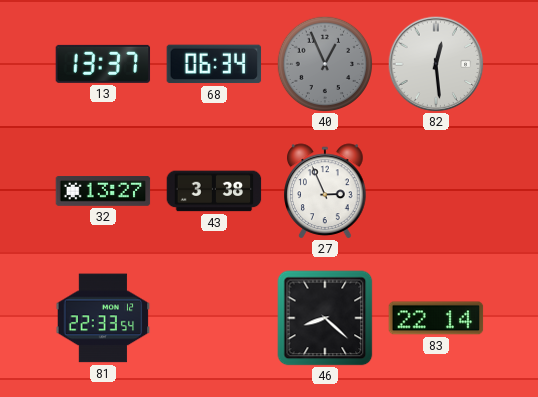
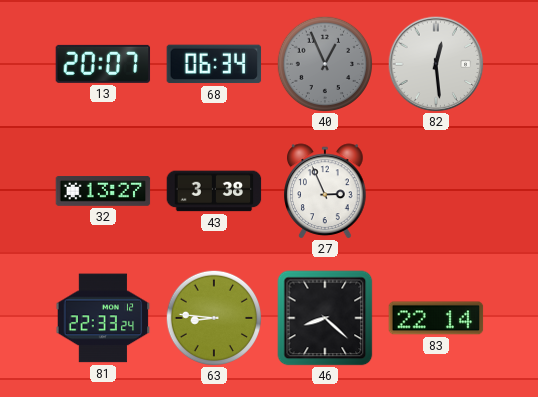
13: 13:37 -> 20:07
81: 22:33:54 -> 22:33:24
63: none -> 8:46
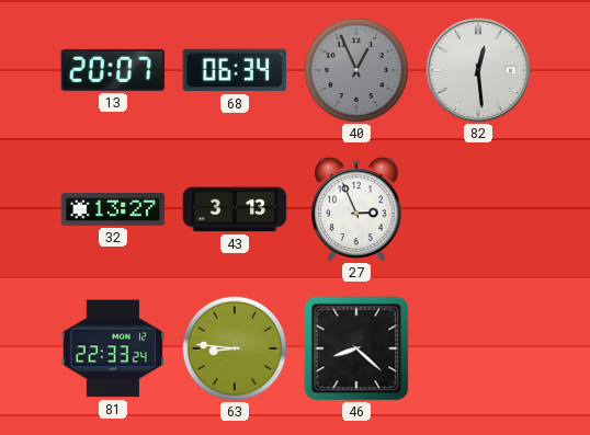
43: 3:38 -> 3:13
83: 22:14 -> none
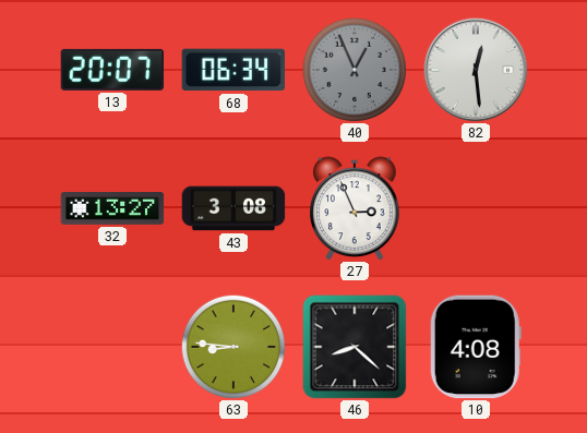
43: 3:13 -> 3:08
81: 22:33 -> none
10: none -> 4:08
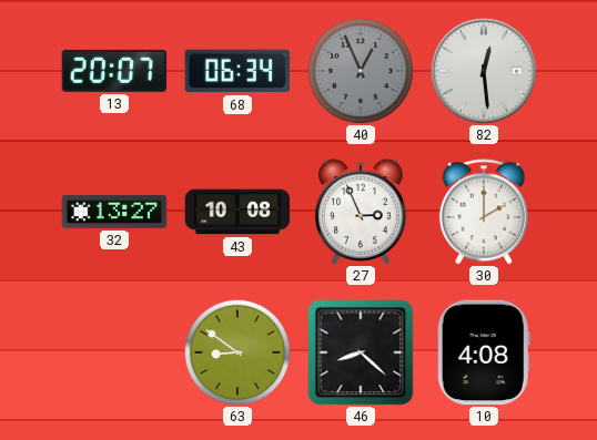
43: 3:08 -> 10:08
30: none -> 2:00
63: 8:46 -> 8:51
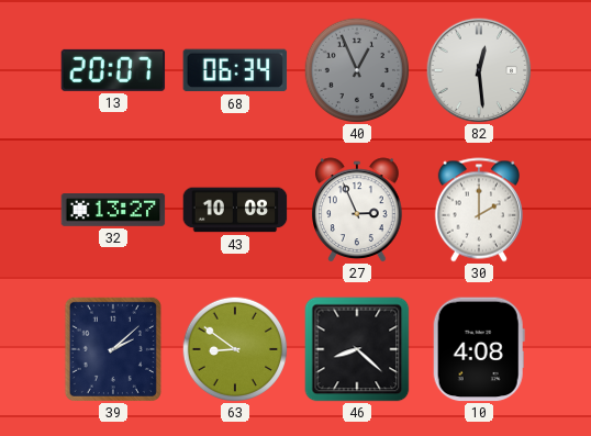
39: none -> 2:08
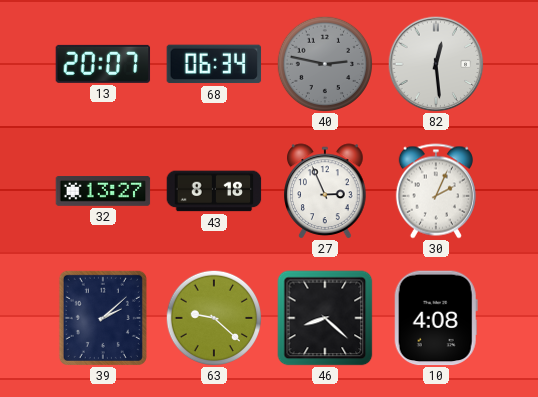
40: 12:56 -> 2:47
43: 10:08 -> 8:18
30: 2:00 -> 2:04
63: 8:51 -> 9:22
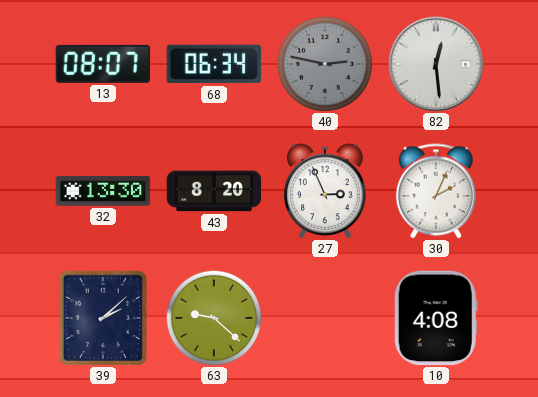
13: 20:07 -> 08:07
32: 13:27 -> 13:30
43: 8:18 -> 8:20
46: 8:22 -> none
